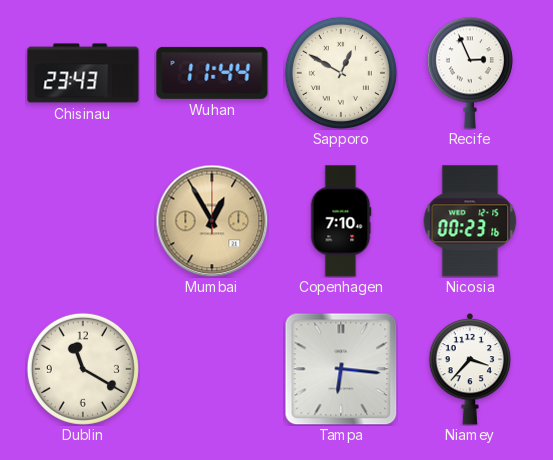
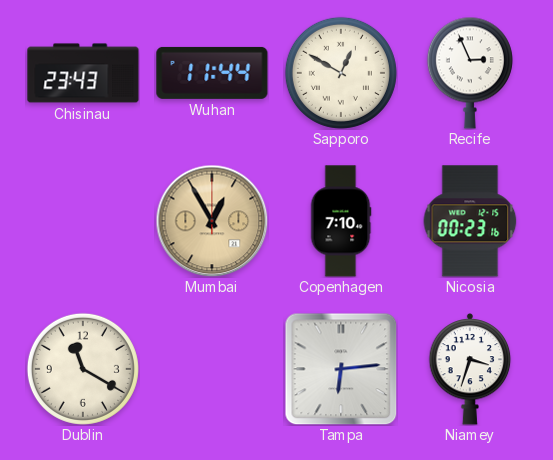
Tampa: 6:16 -> 6:14
Niamey: 3:37 -> 3:33
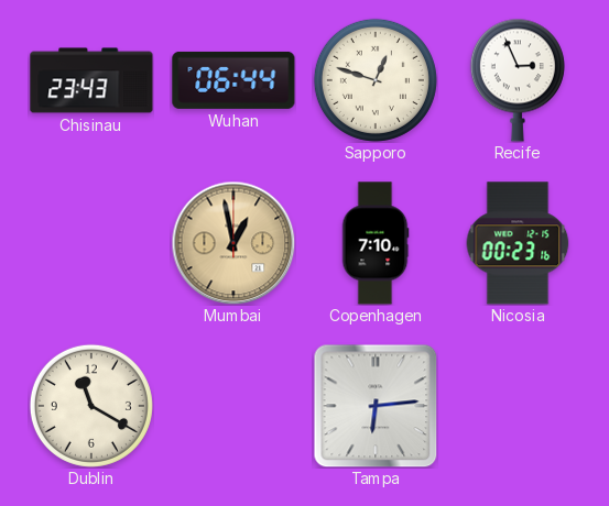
Wuhan: 11:44 -> 06:44
Sapporo: 12:50 -> 12:48
Mumbai: 12:55 -> 12:58
Niamey: 3:33 -> none
